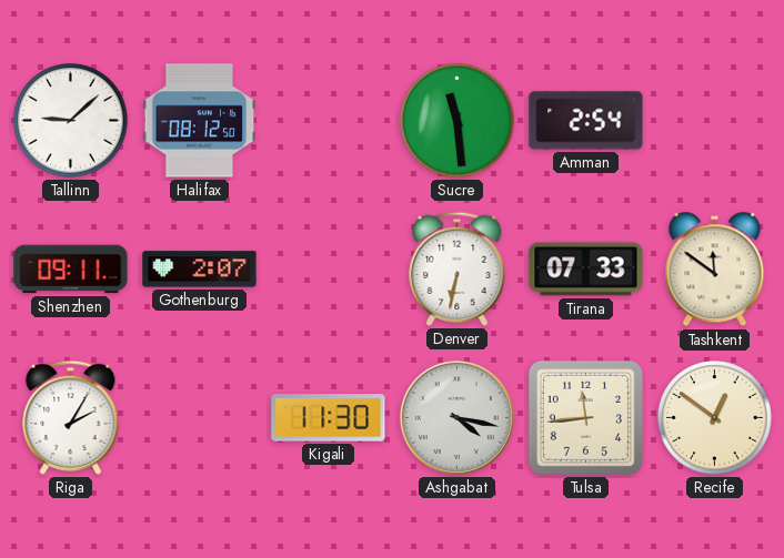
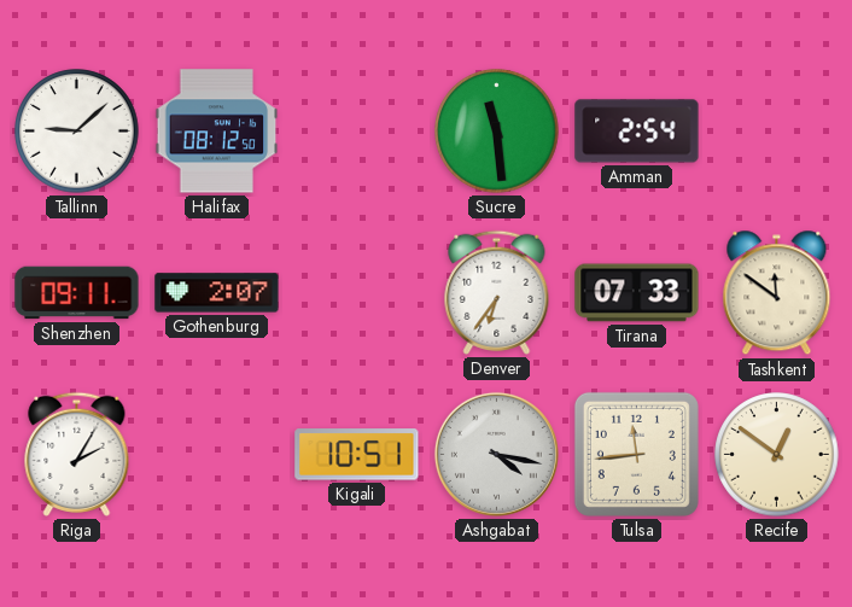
Denver: 6:32 -> 6:36
Kigali: 11:30 -> 10:51
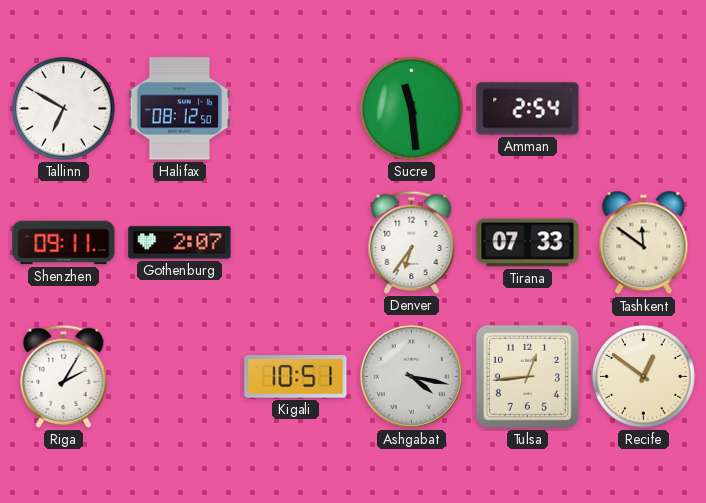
Tallinn: 9:08 -> 6:50
Tulsa: 11:44 -> 12:44
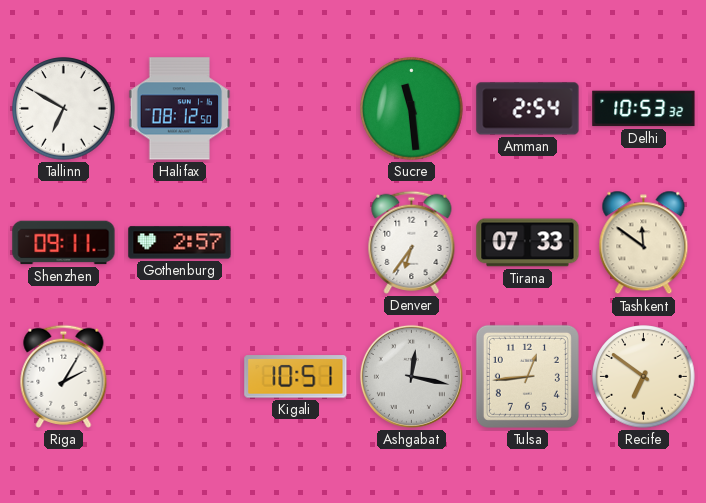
Delhi: none -> 10:53
Gothenburg: 2:07 -> 2:57
Ashgabat: 4:17 -> 12:17
Recife: 12:51 -> 6:51
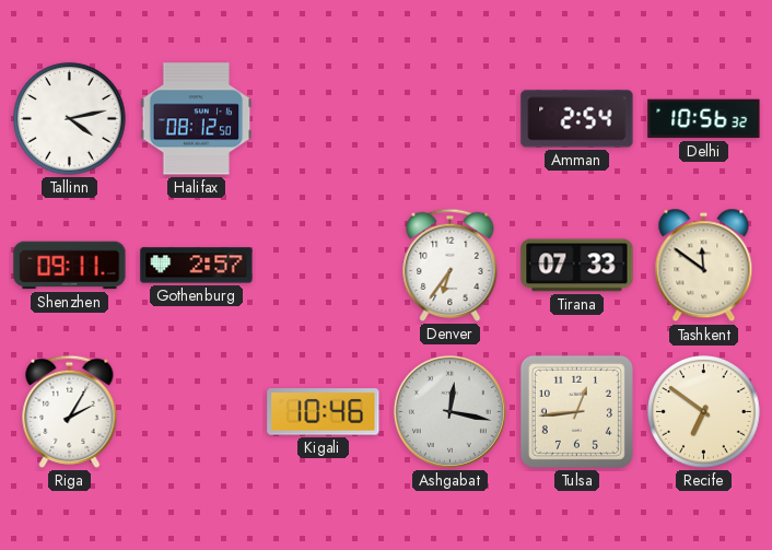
Tallinn: 6:50 -> 4:13
Sucre: 11:29 -> none
Delhi: 10:53 -> 10:56
Kigali: 10:51 -> 10:46
